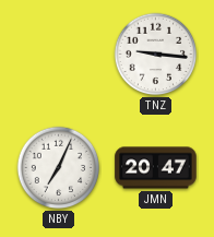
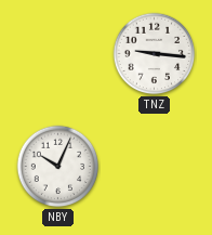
NBY: 7:04 -> 10:04
JMN: 20:47 -> none
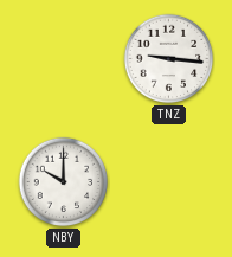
NBY: 10:04 -> 10:00
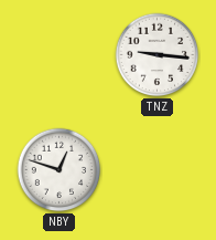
NBY: 10:00 -> 12:48
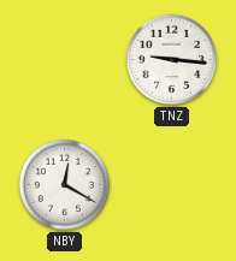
NBY: 12:48 -> 12:20
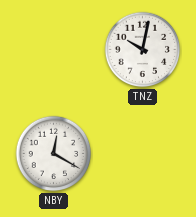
TNZ: 9:16 -> 10:02
